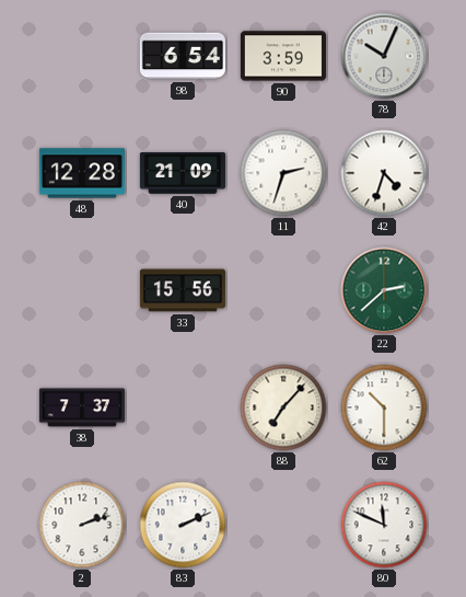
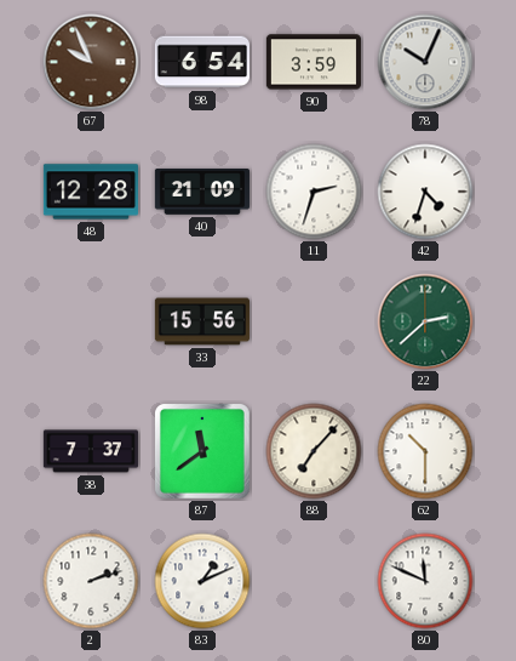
67: none -> 9:56
87: none -> 11:39
83: 2:11 -> 1:11
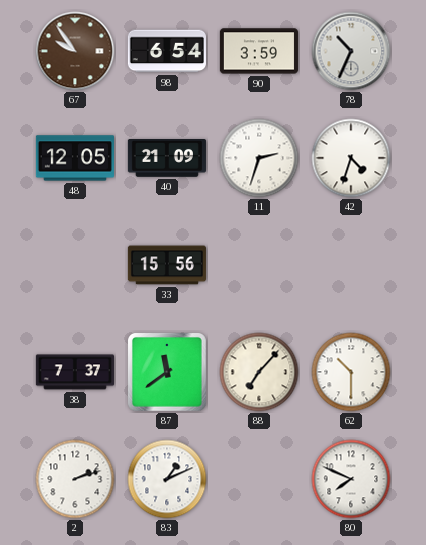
67: 9:56 -> 9:54
78: 10:04 -> 10:34
48: 12:28 -> 12:05
22: 2:38 -> none
80: 11:49 -> 7:49
